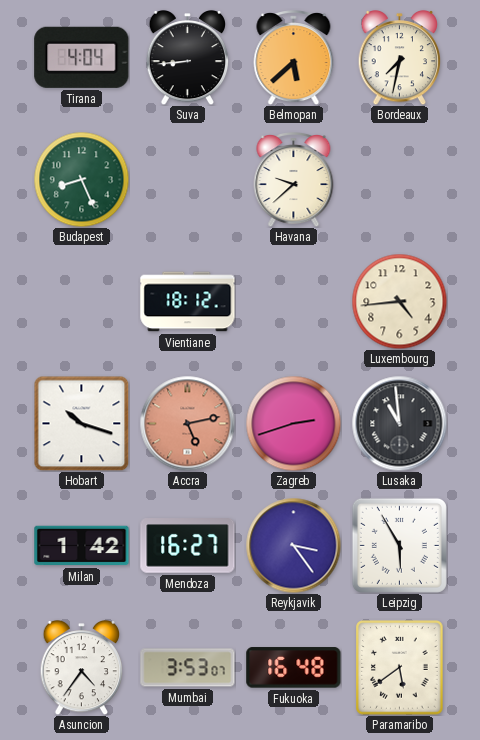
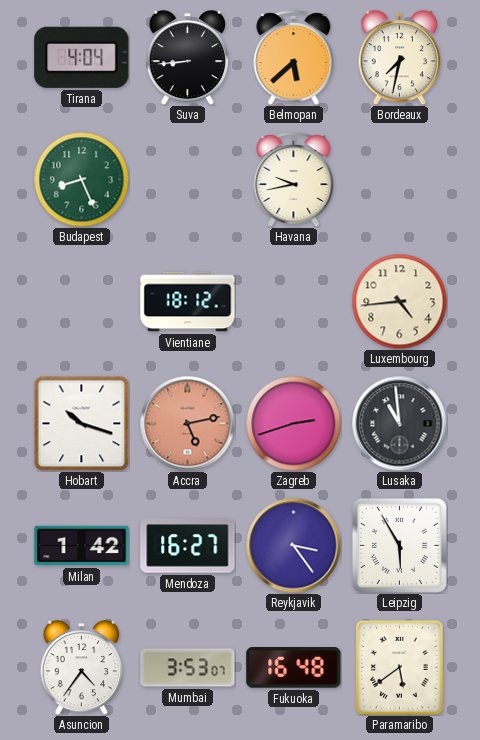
Havana: 9:38 -> 9:43
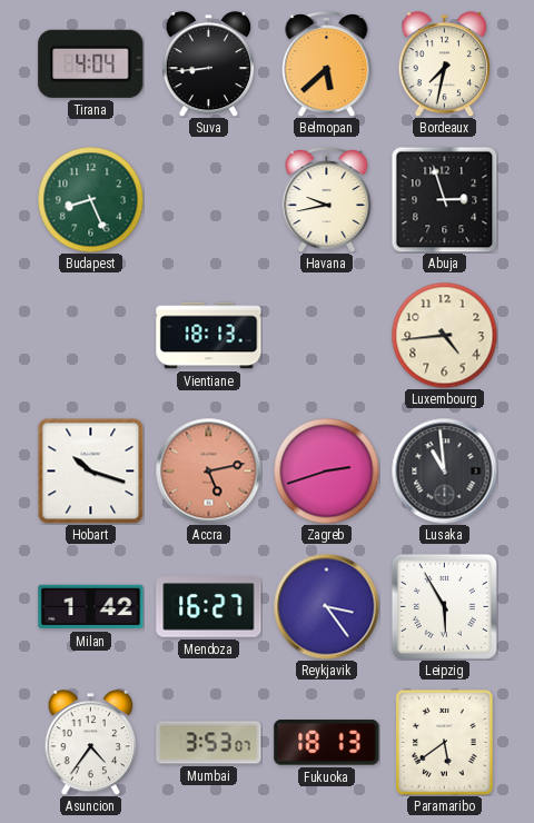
Abuja: none -> 2:57
Vientiane: 18:12 -> 18:13
Fukuoka: 16:48 -> 18:13
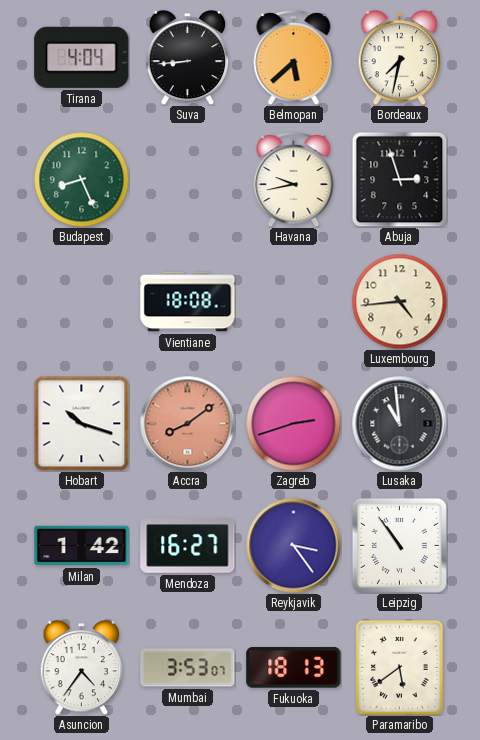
Vientiane: 18:13 -> 18:08
Accra: 5:13 -> 8:09
Leipzig: 5:55 -> 10:54
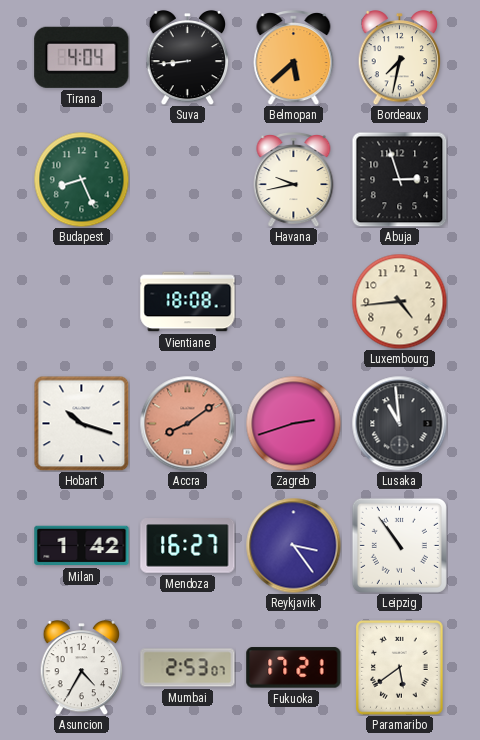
Asuncion: 4:36 -> 4:35
Mumbai: 3:53 -> 2:53
Fukuoka: 18:13 -> 17:21
